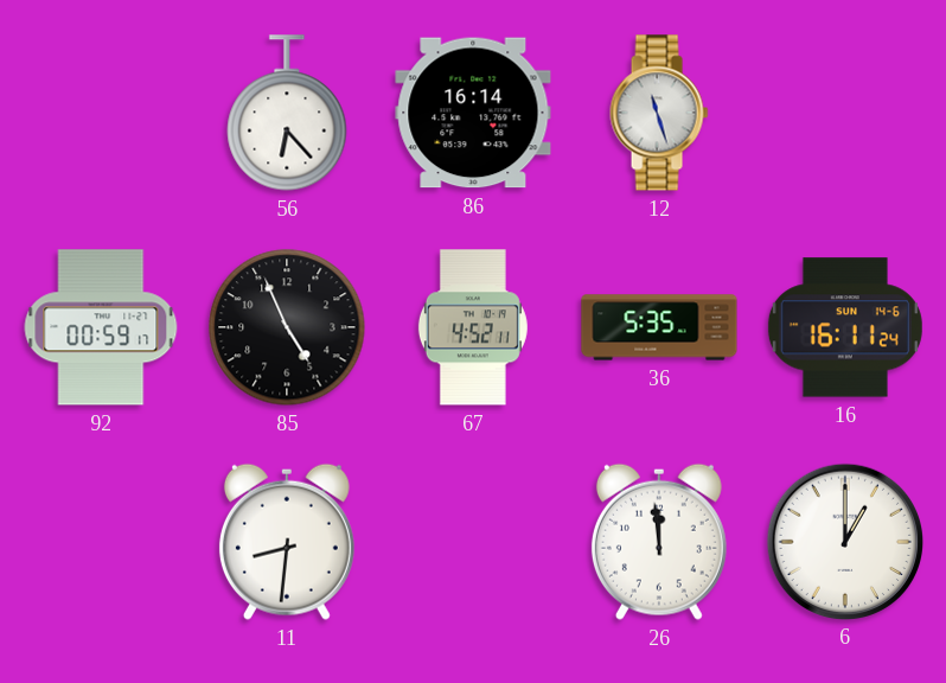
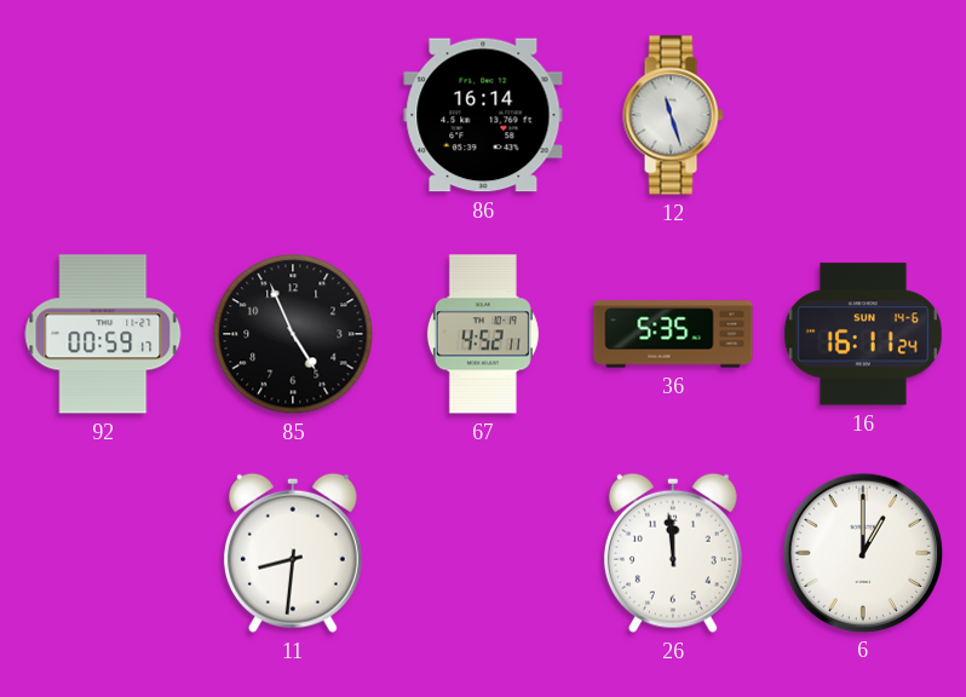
56: 6:23 -> none
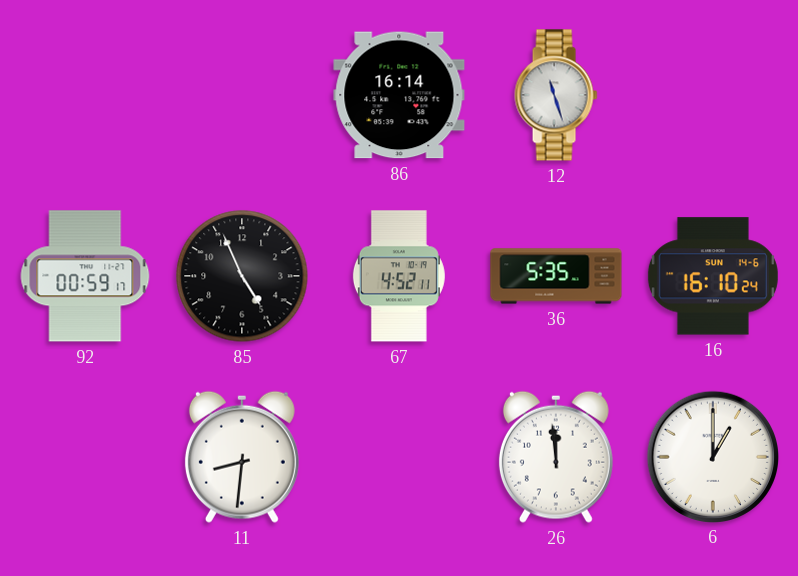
16: 16:11 -> 16:10
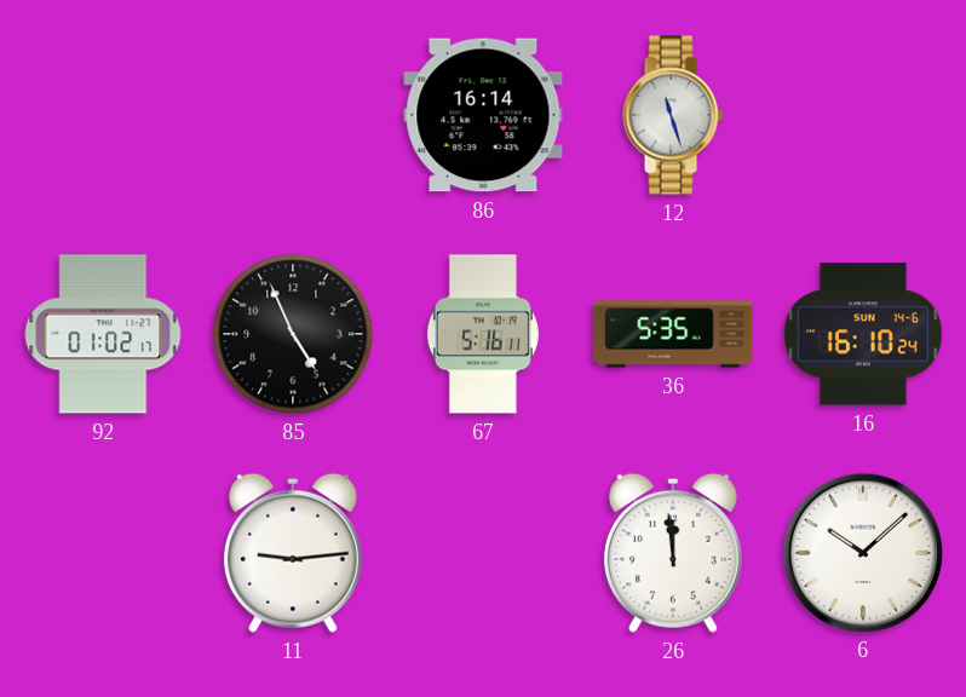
92: 00:59 -> 01:02
67: 4:52 -> 5:16
11: 8:31 -> 9:14
6: 1:00 -> 10:08
